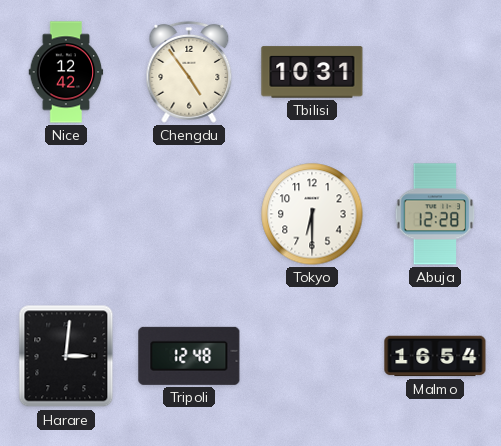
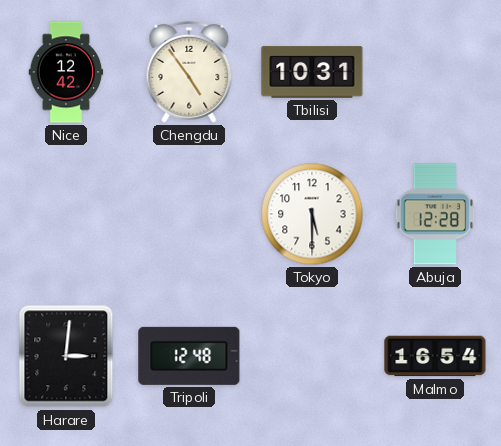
Tokyo: 6:30 -> 5:30
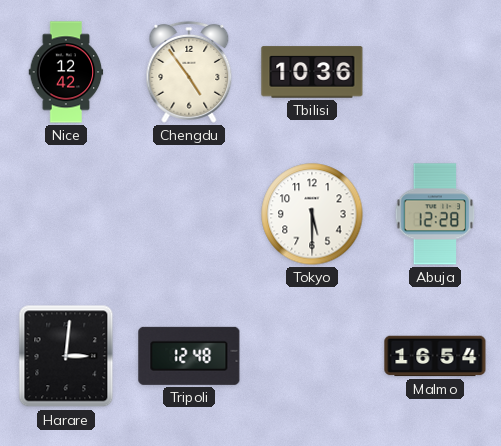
Tbilisi: 10:31 -> 10:36
